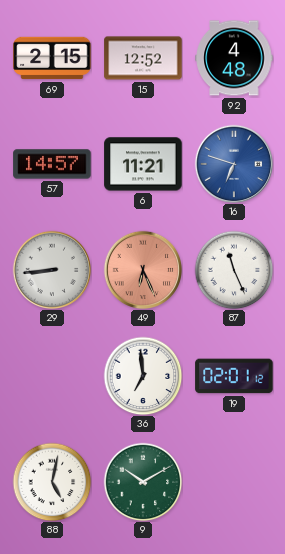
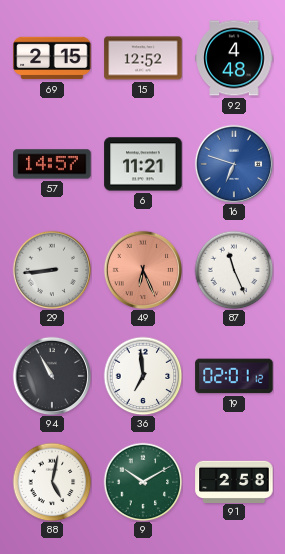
94: none -> 10:55
91: none -> 2:58
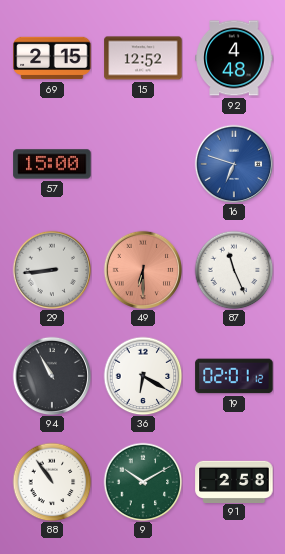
57: 14:57 -> 15:00
6: 11:21 -> none
49: 6:26 -> 6:30
36: 6:59 -> 6:20
88: 5:02 -> 10:54
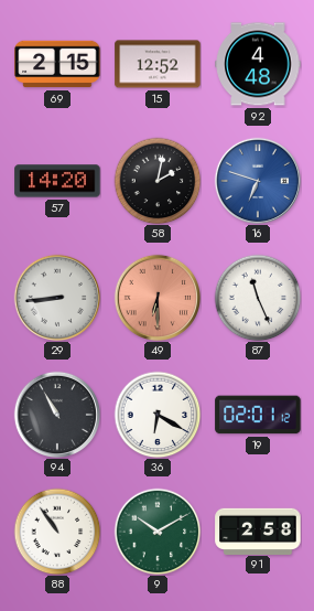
57: 15:00 -> 14:20
58: none -> 2:02
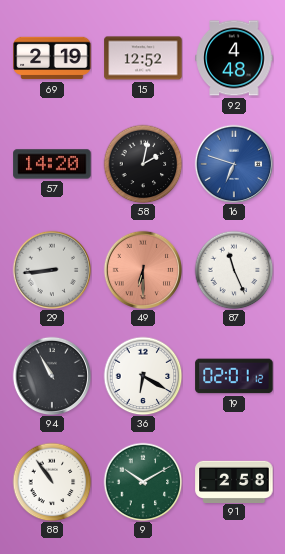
69: 2:15 -> 2:19
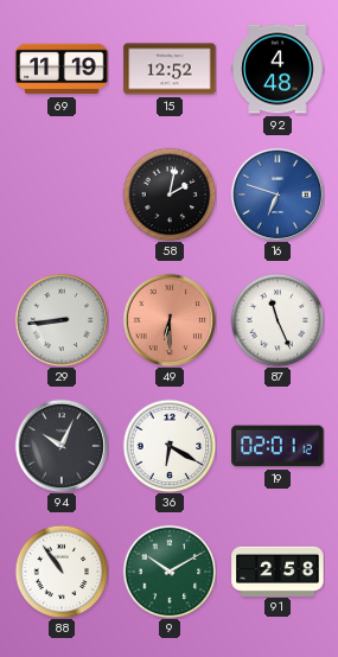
69: 2:19 -> 11:19
57: 14:20 -> none
94: 10:55 -> 10:04
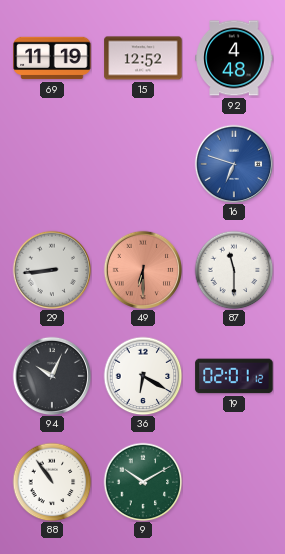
58: 2:02 -> none
87: 11:26 -> 11:30
91: 2:58 -> none
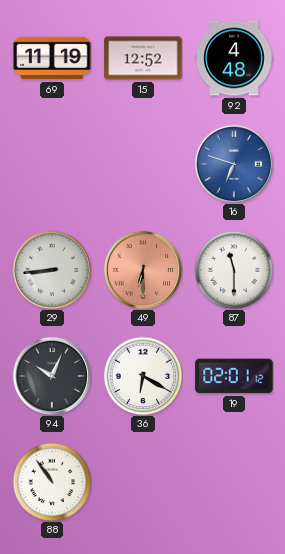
9: 10:10 -> none
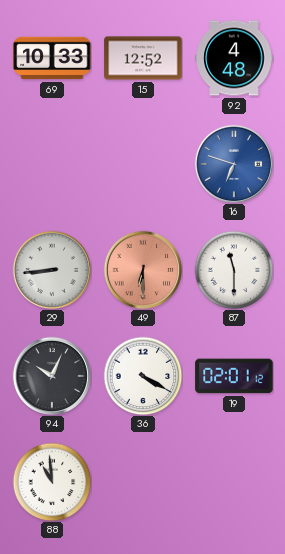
69: 11:19 -> 10:33
36: 6:20 -> 4:20
88: 10:54 -> 10:59
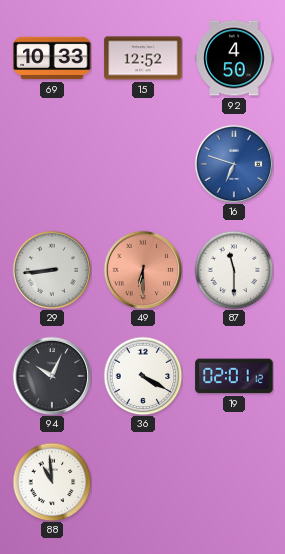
92: 4:48 -> 4:50
